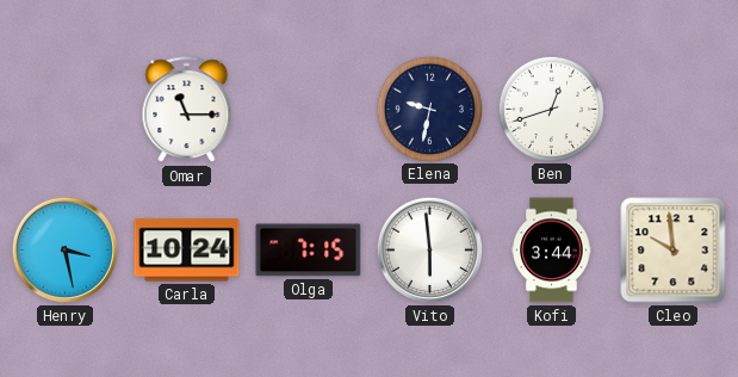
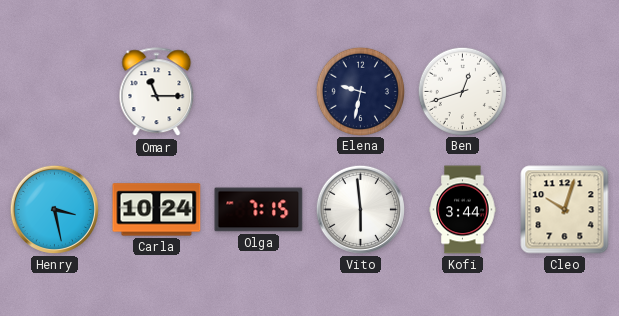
Cleo: 9:59 -> 10:03
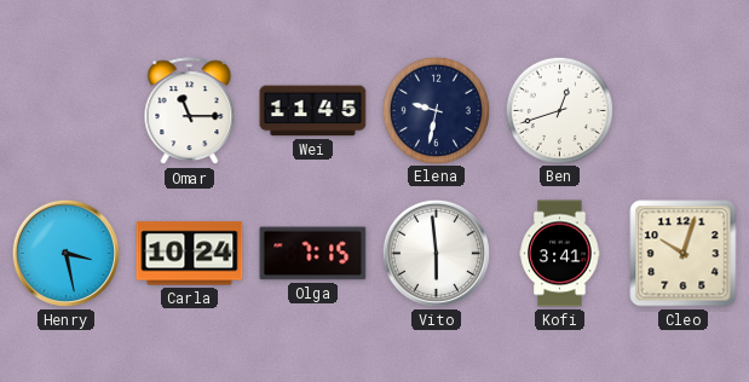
Wei: none -> 11:45
Kofi: 3:44 -> 3:41
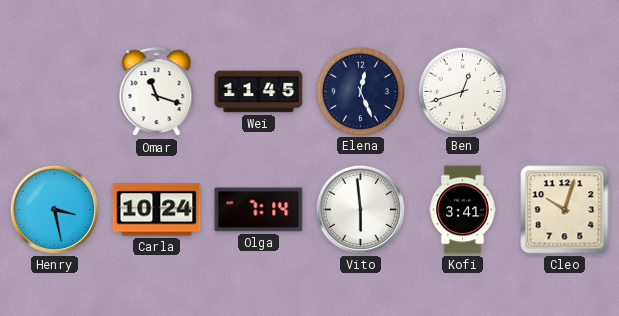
Omar: 11:15 -> 11:18
Elena: 9:32 -> 12:26
Olga: 7:15 -> 7:14
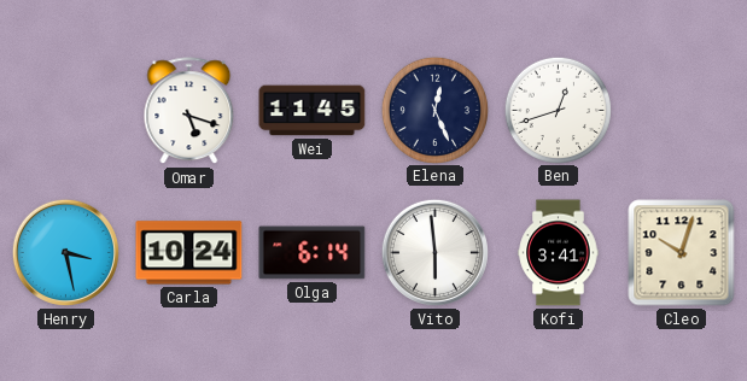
Omar: 11:18 -> 5:18
Olga: 7:14 -> 6:14
